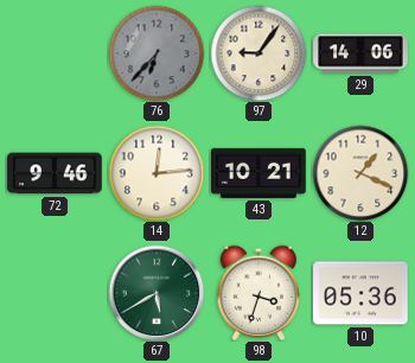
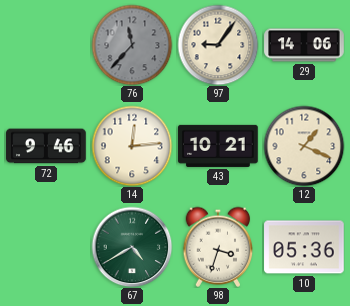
76: 6:37 -> 11:37
67: 5:40 -> 4:40
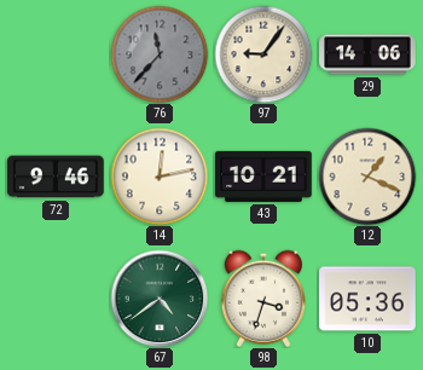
14: 12:14 -> 12:13
67: 4:40 -> 4:39
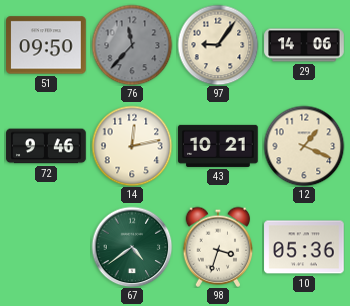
51: none -> 09:50
